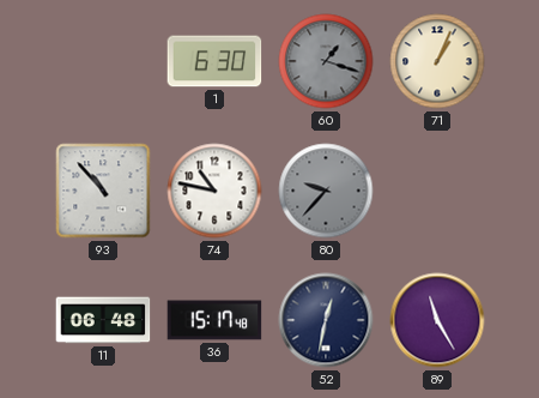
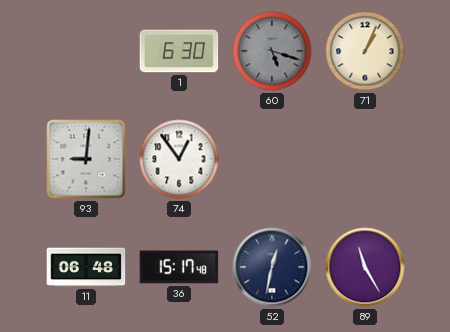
60: 1:18 -> 5:18
93: 10:53 -> 9:01
74: 10:47 -> 12:54
80: 9:37 -> none
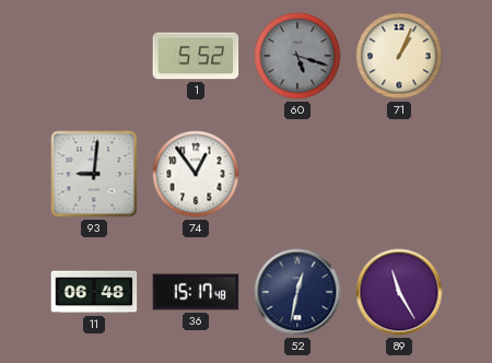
1: 6:30 -> 5:52
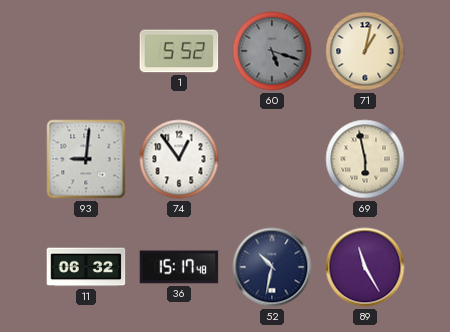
71: 1:04 -> 1:02
69: none -> 5:58
11: 06:48 -> 06:32
52: 12:32 -> 10:32
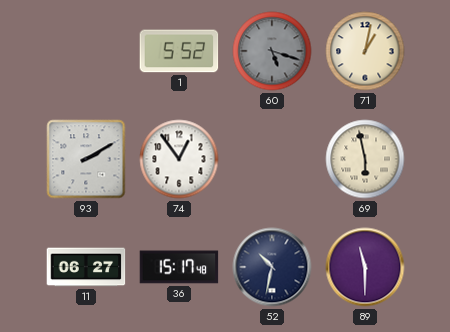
93: 9:01 -> 2:10
11: 06:32 -> 06:27
89: 11:25 -> 11:30
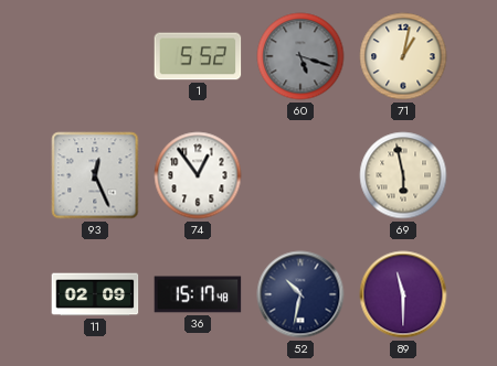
93: 2:10 -> 12:26
11: 06:27 -> 02:09
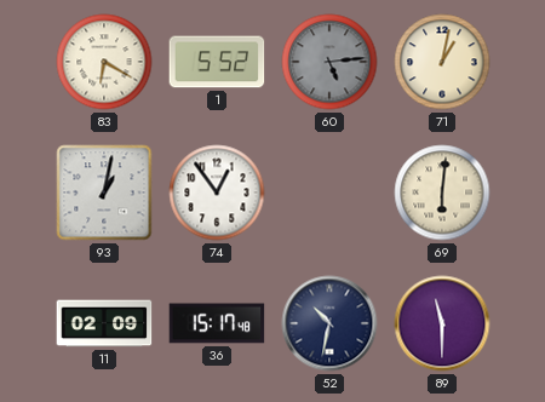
83: none -> 6:20
60: 5:18 -> 5:14
93: 12:26 -> 1:02
69: 5:58 -> 6:01
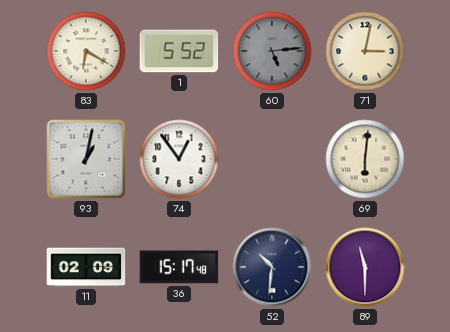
71: 1:02 -> 3:02
52: 10:32 -> 10:31
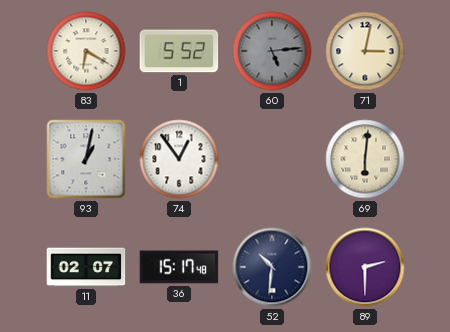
11: 02:09 -> 02:07
89: 11:30 -> 2:30
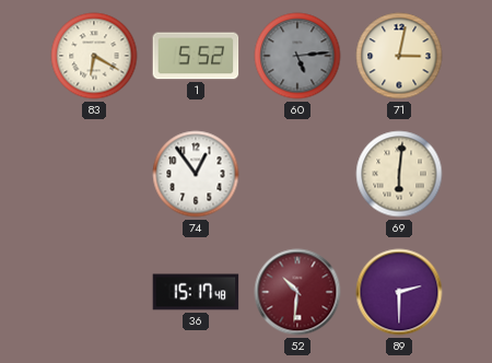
93: 1:02 -> none
11: 02:07 -> none
52 dial: navy -> burgundy
